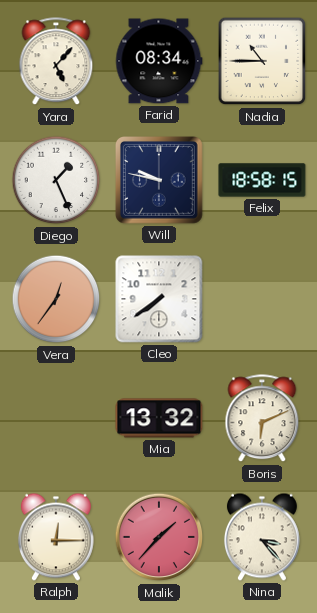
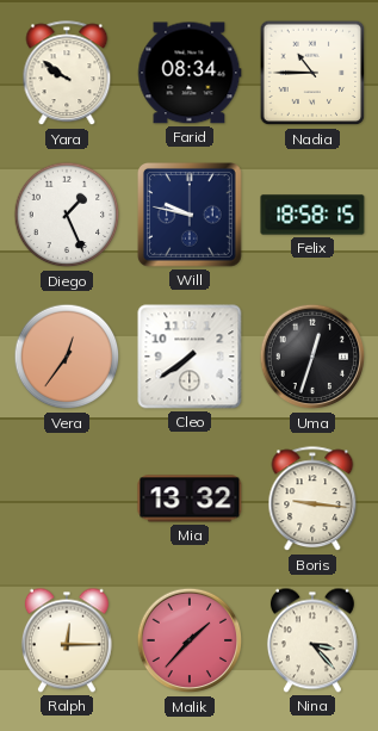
Yara: 5:07 -> 9:51
Uma: none -> 12:33
Boris: 6:11 -> 9:16
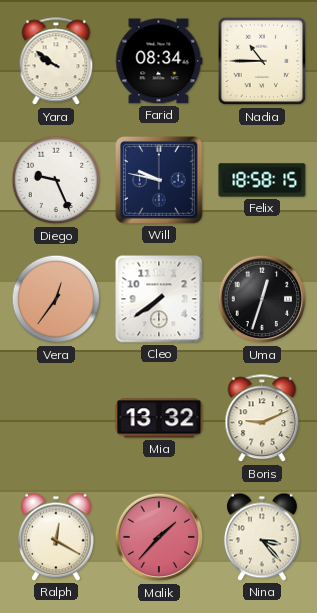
Diego: 1:26 -> 9:26
Boris: 9:16 -> 9:11
Ralph: 12:15 -> 12:20
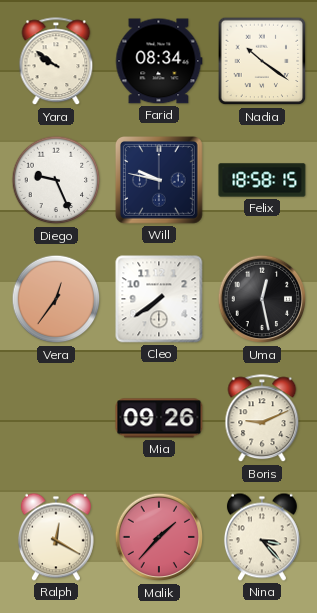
Nadia: 10:45 -> 10:21
Uma: 12:33 -> 12:28
Mia: 13:32 -> 09:26
